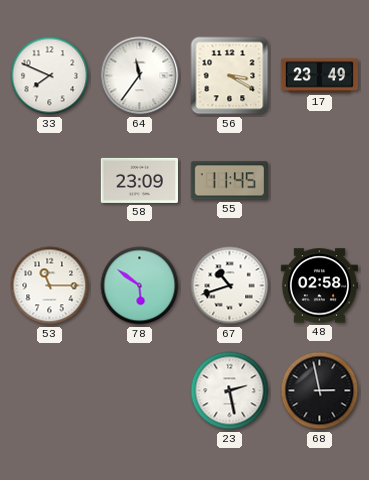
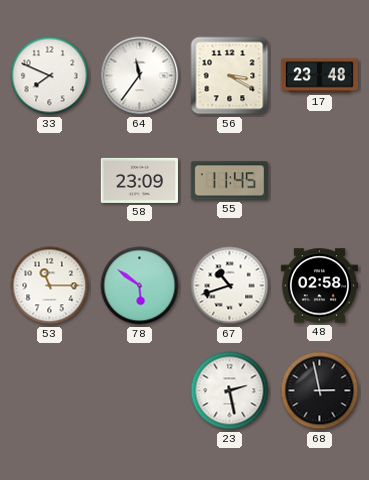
17: 23:49 -> 23:48
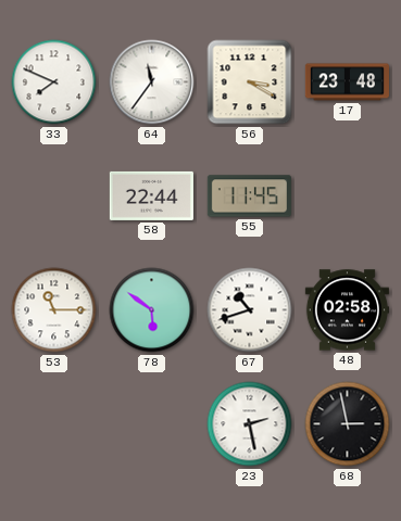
58: 23:09 -> 22:44
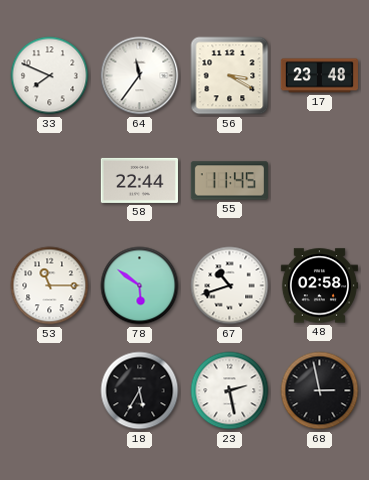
18: none -> 5:35
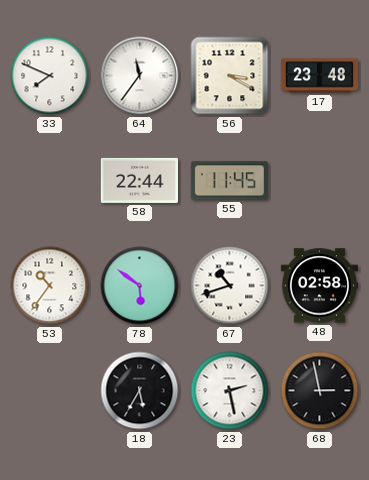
53: 11:15 -> 10:36
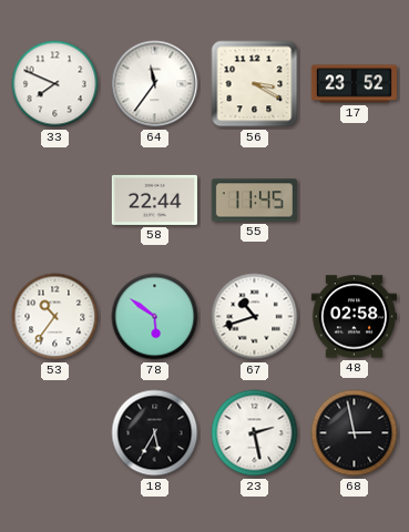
17: 23:48 -> 23:52
